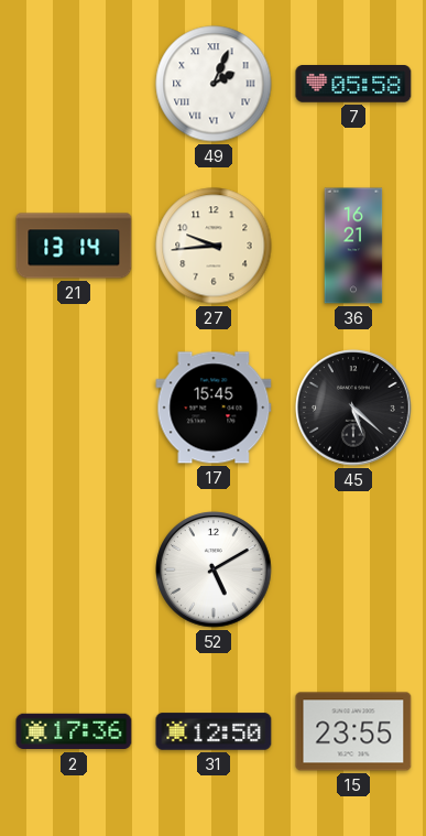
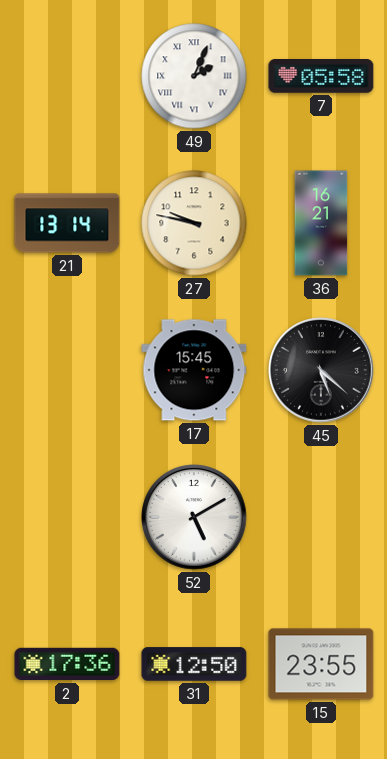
27: 9:44 -> 9:47
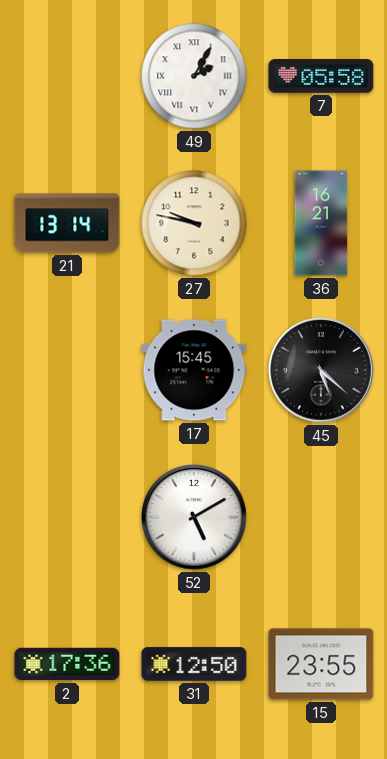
49: 2:04 -> 2:05
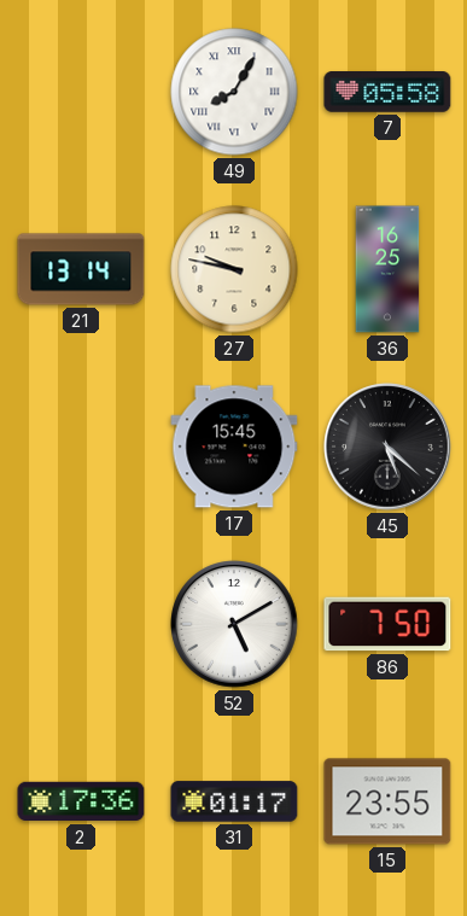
49: 2:05 -> 8:05
36: 16:21 -> 16:25
86: none -> 7:50
31: 12:50 -> 01:17
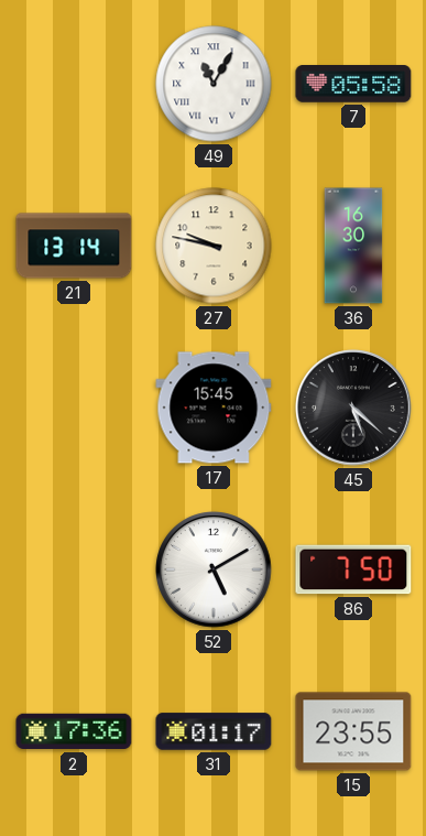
49: 8:05 -> 11:05
36: 16:25 -> 16:30
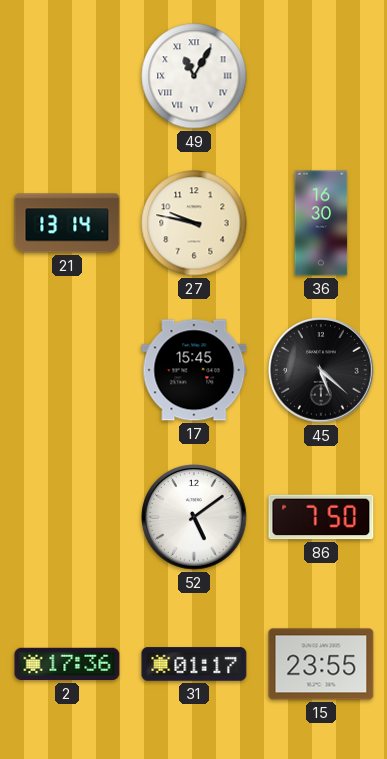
7: 05:58 -> none
52: 5:10 -> 5:09
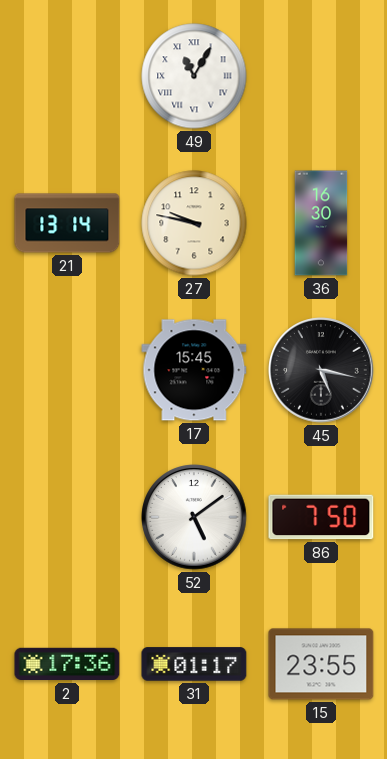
45: 5:22 -> 5:17
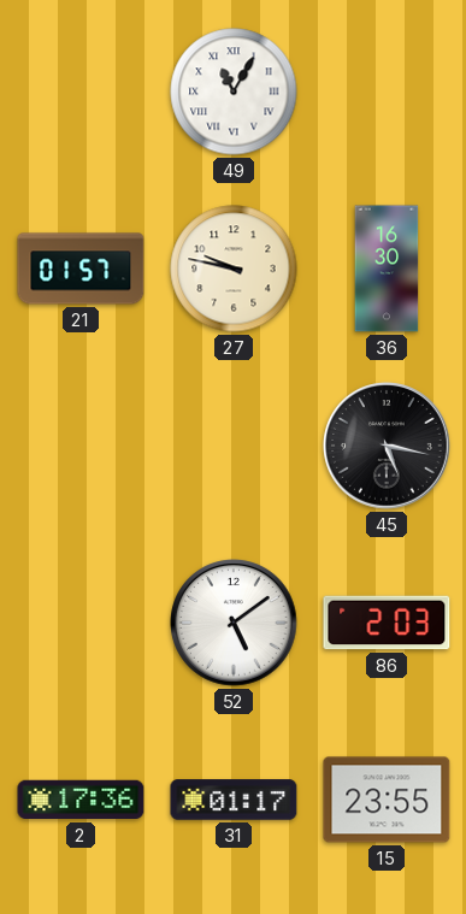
21: 13:14 -> 01:57
17: 15:45 -> none
86: 7:50 -> 2:03
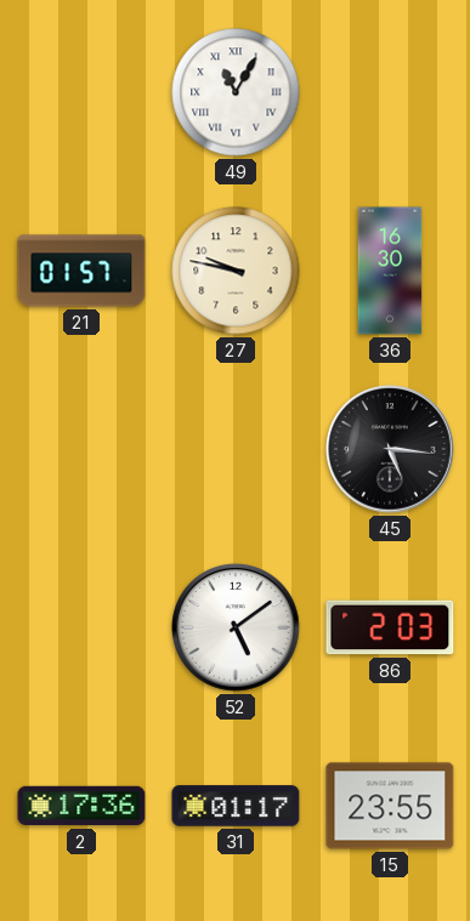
45: 5:17 -> 5:16
